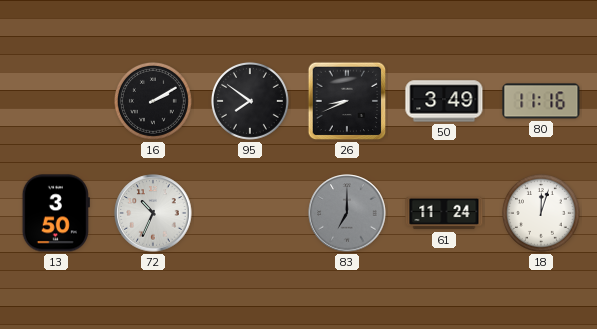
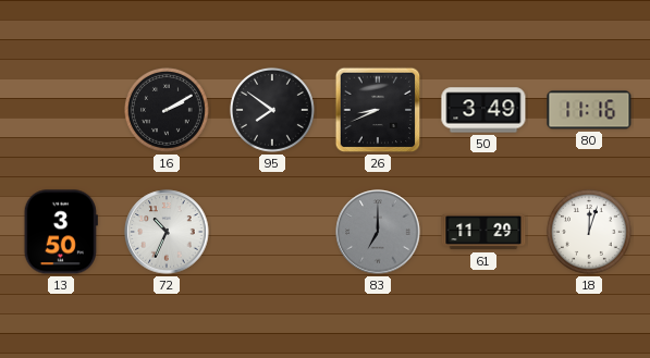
61: 11:24 -> 11:29
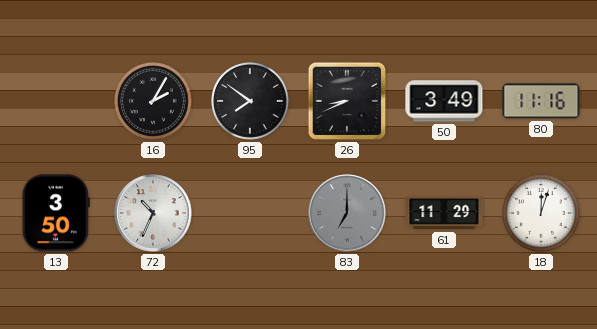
16: 2:10 -> 2:05
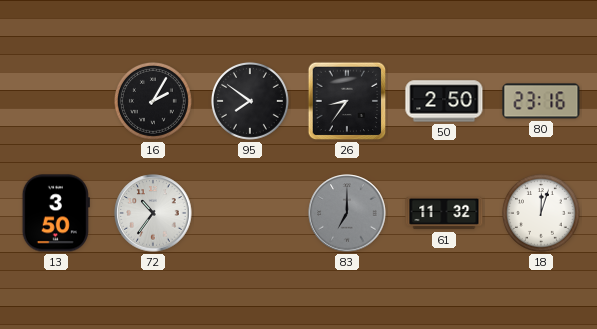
26: 8:41 -> 8:36
50: 3:49 -> 2:50
80: 11:16 -> 23:16
72: 10:34 -> 10:36
61: 11:29 -> 11:32
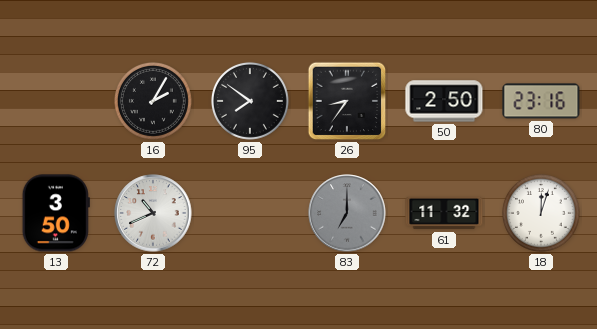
72: 10:36 -> 10:41
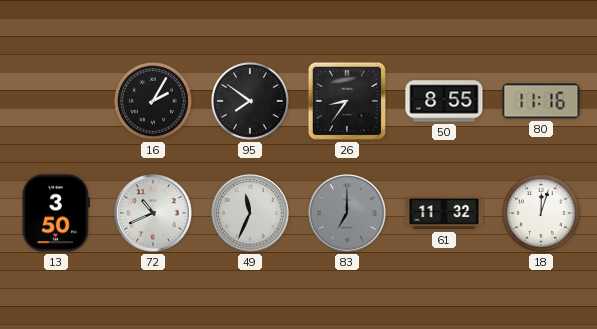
50: 2:50 -> 8:55
80: 23:16 -> 11:16
49: none -> 11:34
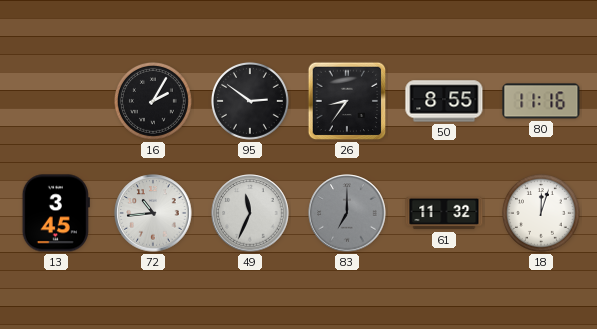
95: 7:51 -> 2:51
13: 3:50 -> 3:45
72: 10:41 -> 10:44
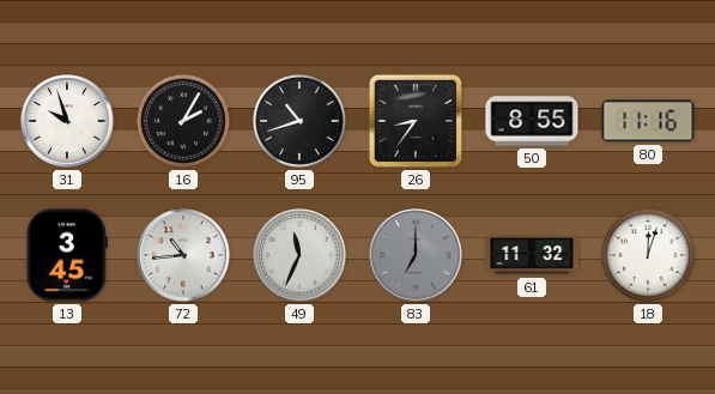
31: none -> 9:57
95: 2:51 -> 10:42
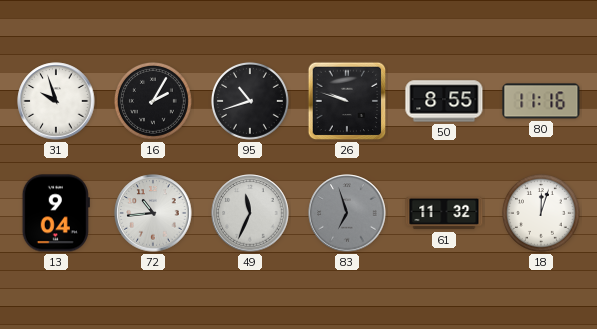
26: 8:36 -> 9:48
13: 3:45 -> 9:04
83: 7:00 -> 6:57
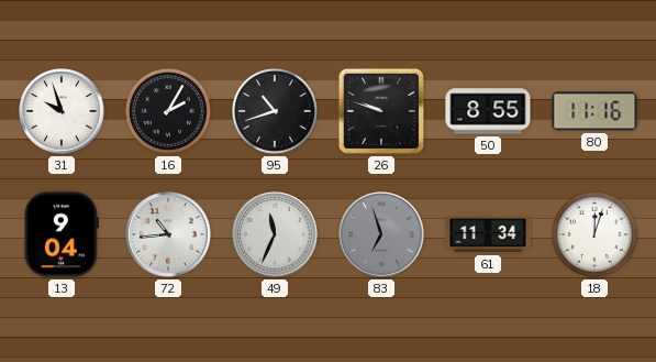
61: 11:32 -> 11:34
